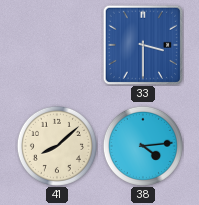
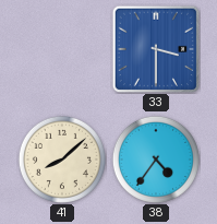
38: 4:14 -> 4:36
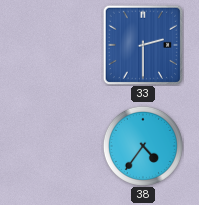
33: 3:30 -> 2:30
41: 8:08 -> none
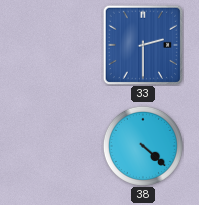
38: 4:36 -> 4:22
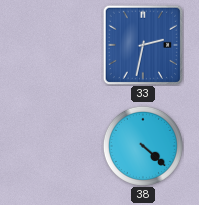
33: 2:30 -> 2:32
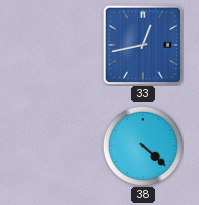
33: 2:32 -> 12:43
